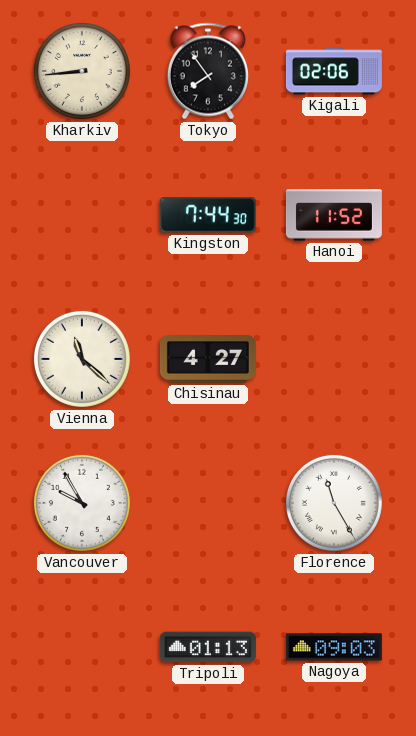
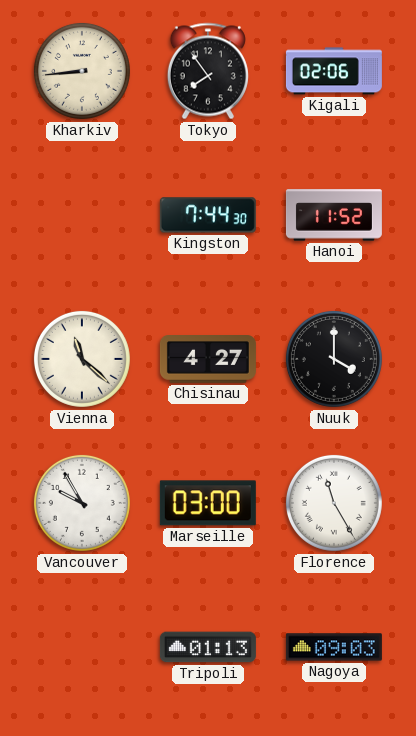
Nuuk: none -> 4:00
Marseille: none -> 03:00
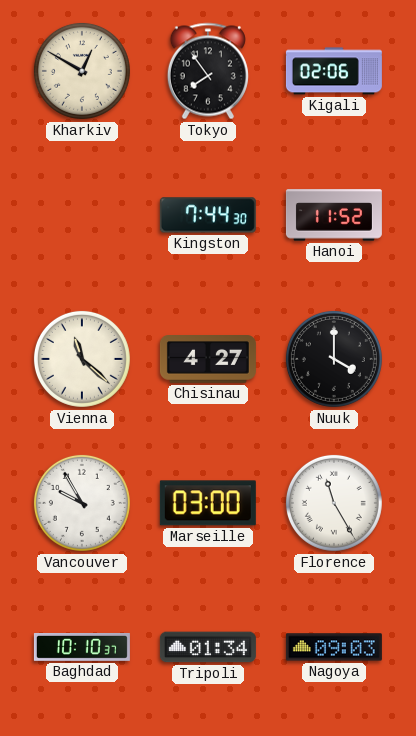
Kharkiv: 8:44 -> 12:50
Baghdad: none -> 10:10
Tripoli: 01:13 -> 01:34
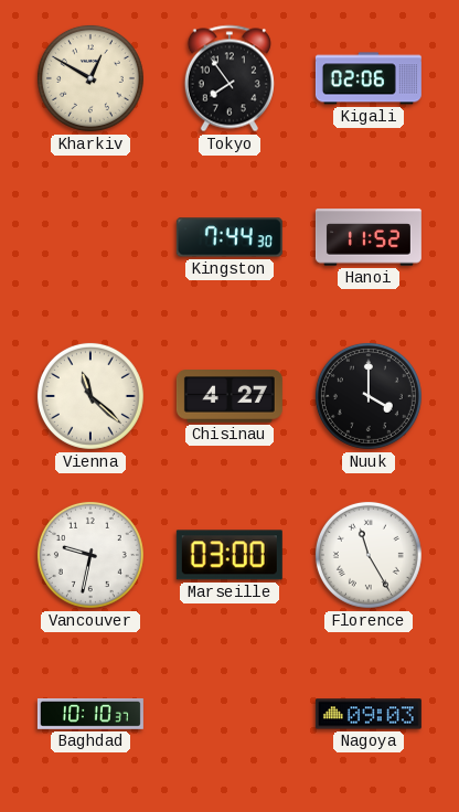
Vancouver: 9:55 -> 9:32
Tripoli: 01:34 -> none
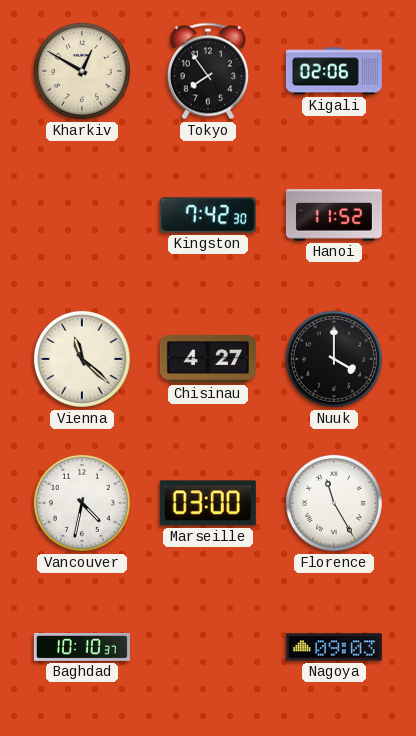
Kingston: 7:44 -> 7:42
Vancouver: 9:32 -> 4:32
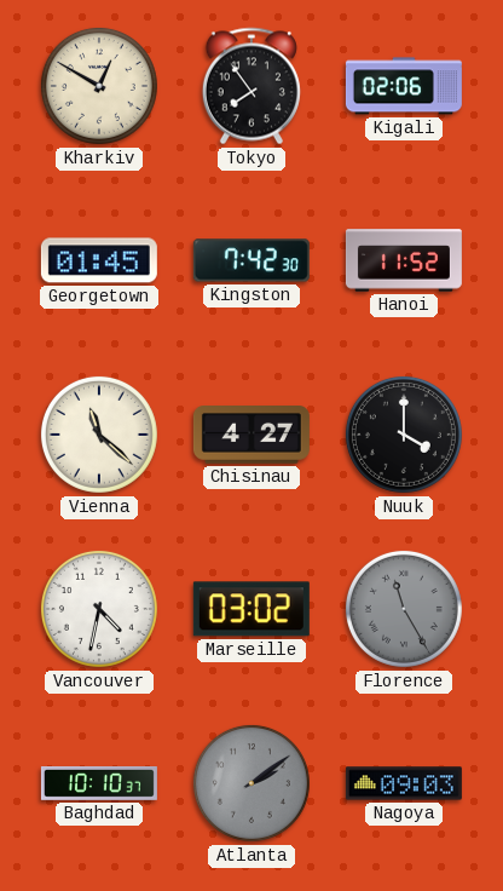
Georgetown: none -> 01:45
Marseille: 03:00 -> 03:02
Florence dial: white -> grey
Atlanta: none -> 2:09
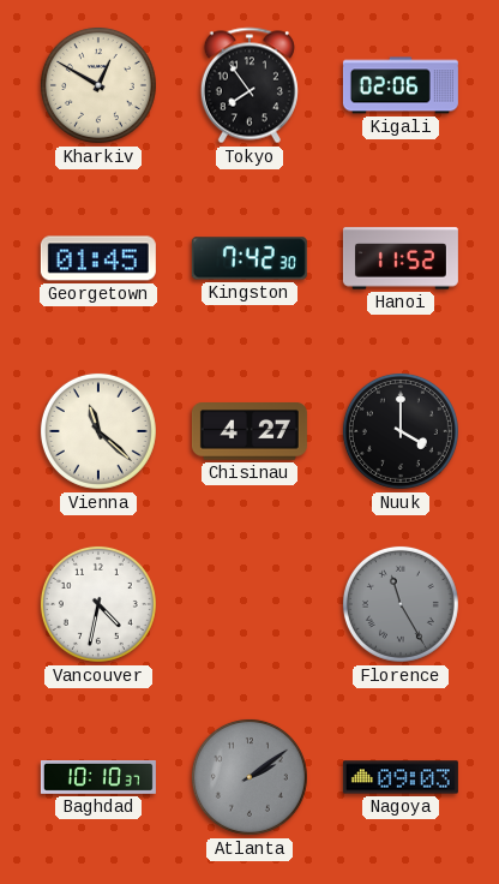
Marseille: 03:02 -> none
